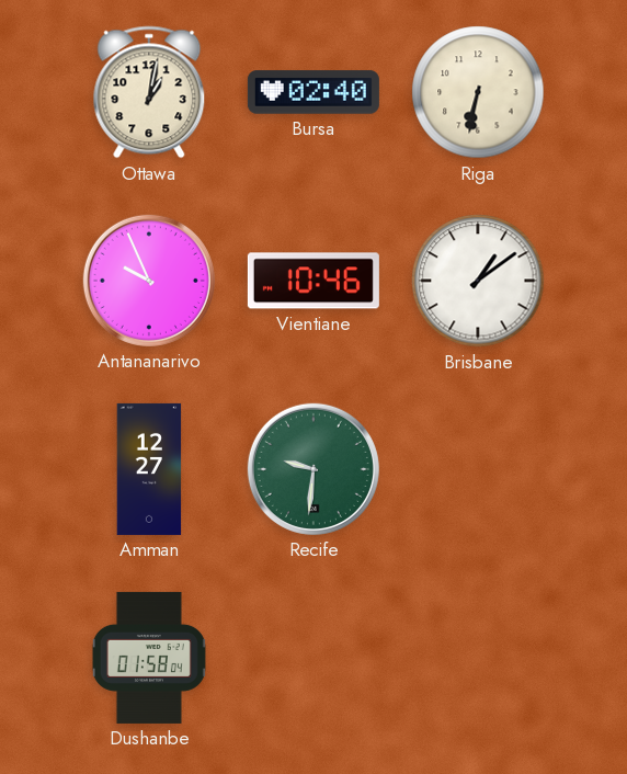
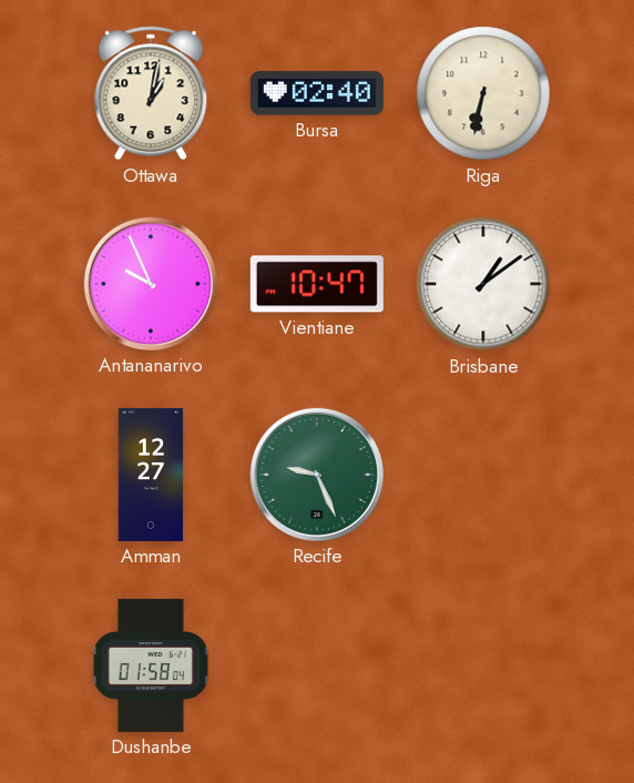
Vientiane: 10:46 -> 10:47
Recife: 9:31 -> 9:26
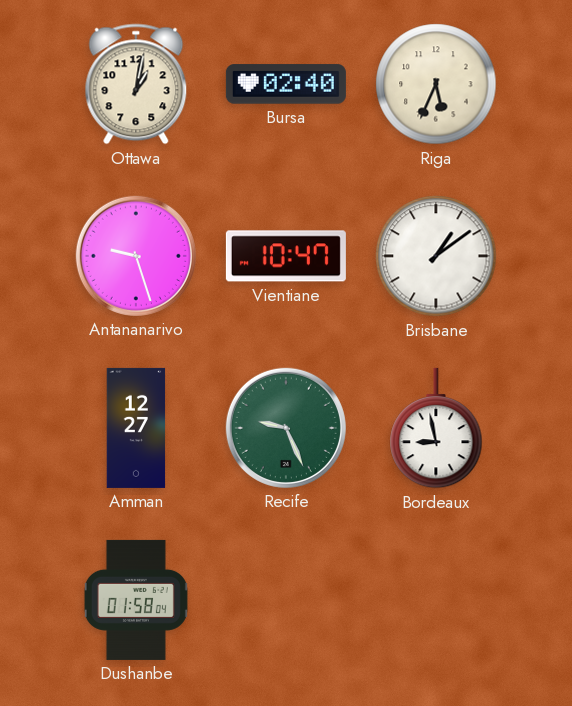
Riga: 6:32 -> 5:34
Antananarivo: 9:56 -> 9:27
Bordeaux: none -> 8:58
